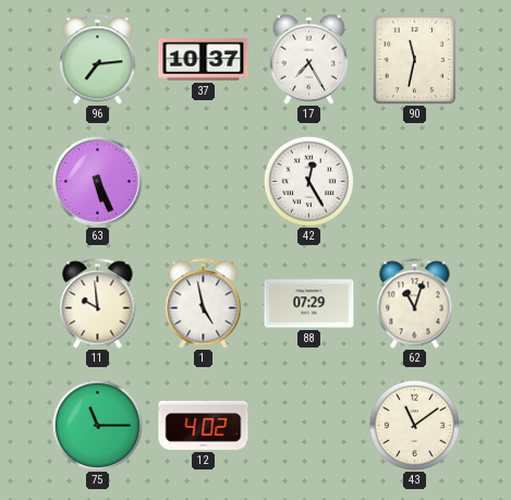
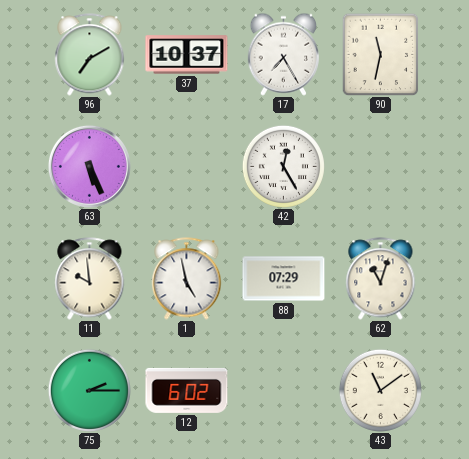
96: 7:14 -> 7:10
75: 11:15 -> 2:15
12: 4:02 -> 6:02
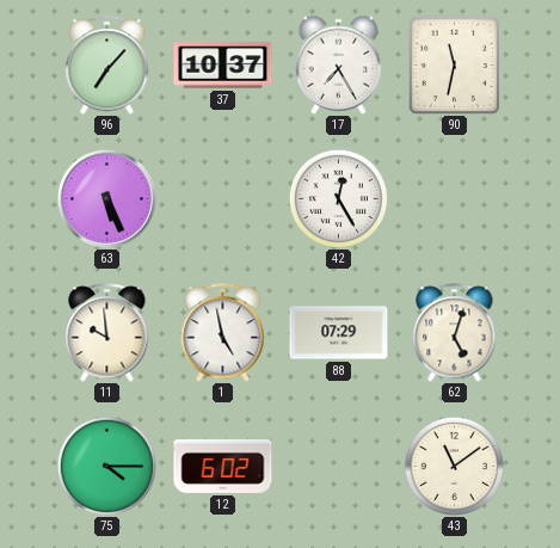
96: 7:10 -> 7:07
62: 11:03 -> 5:03
75: 2:15 -> 4:15
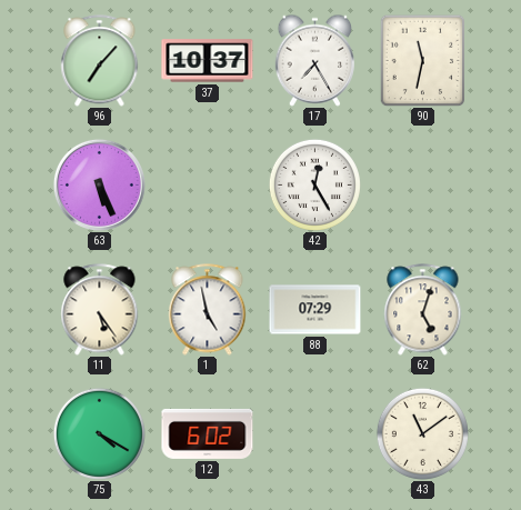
11: 9:59 -> 5:24
75: 4:15 -> 4:20
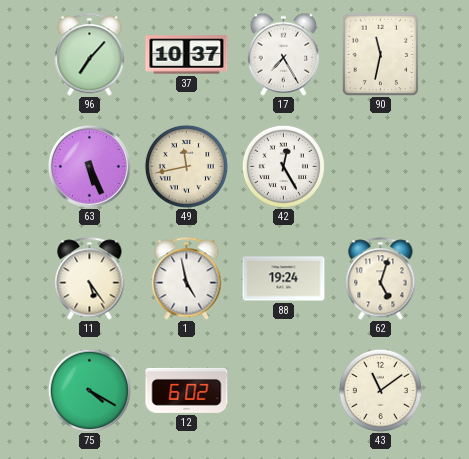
49: none -> 11:43
88: 07:29 -> 19:24
